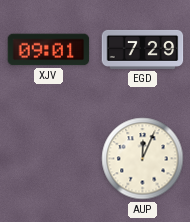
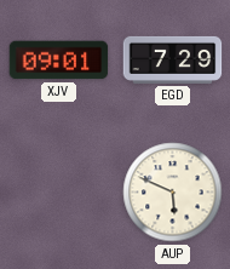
AUP: 12:04 -> 5:49
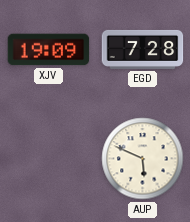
XJV: 09:01 -> 19:09
EGD: 7:29 -> 7:28
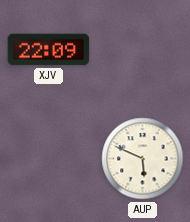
XJV: 19:09 -> 22:09
EGD: 7:28 -> none
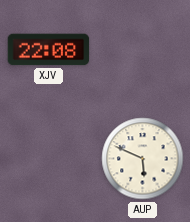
XJV: 22:09 -> 22:08
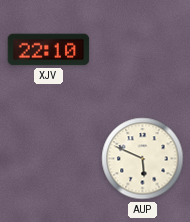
XJV: 22:08 -> 22:10
